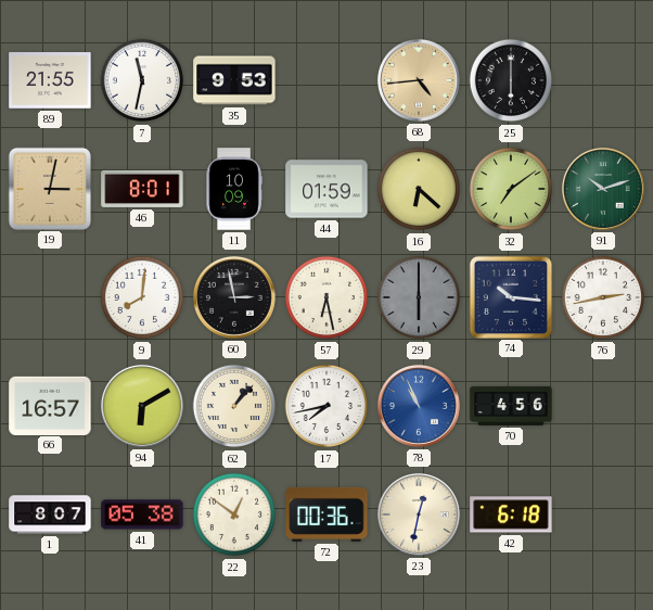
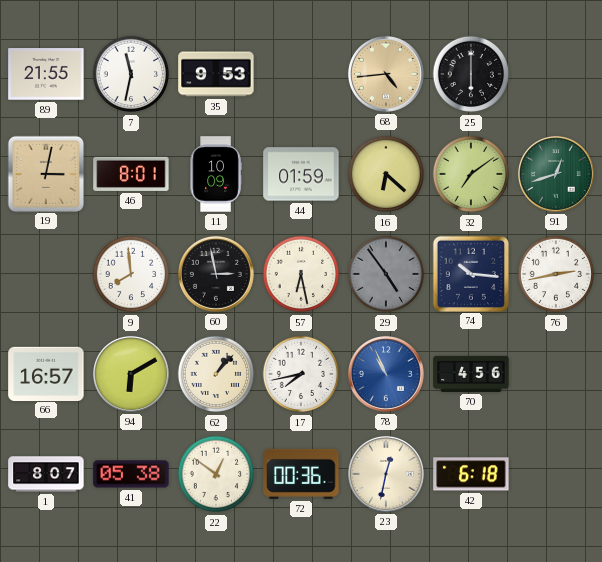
91: 10:12 -> 12:42
9: 8:01 -> 7:59
29: 6:00 -> 4:54
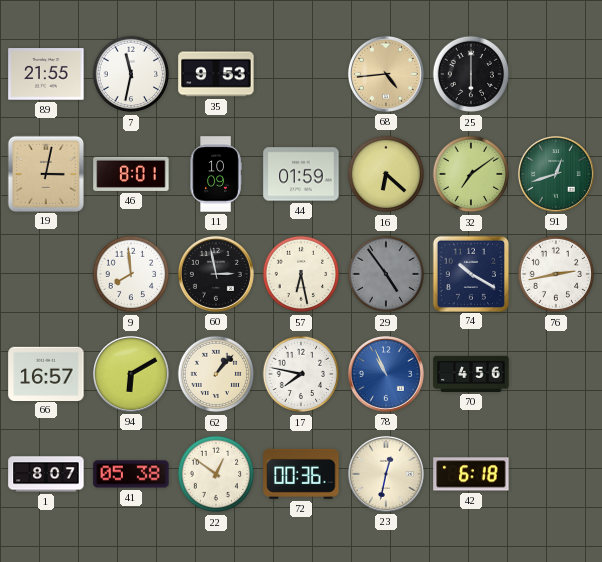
74: 10:16 -> 10:20
17: 7:43 -> 7:47
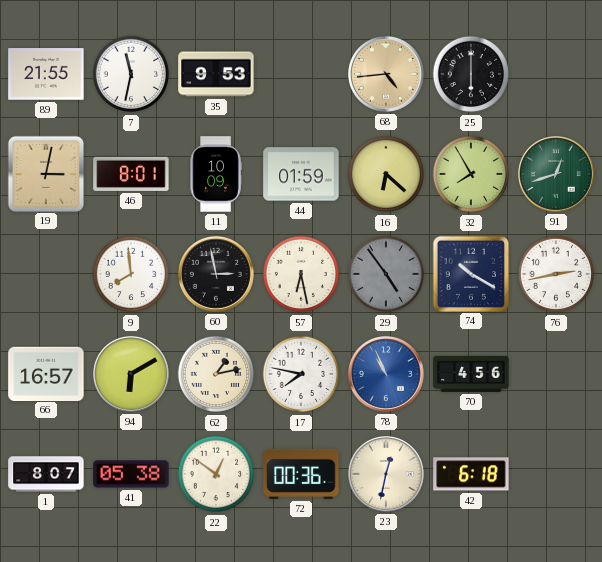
32: 7:09 -> 7:55
62: 1:07 -> 1:13
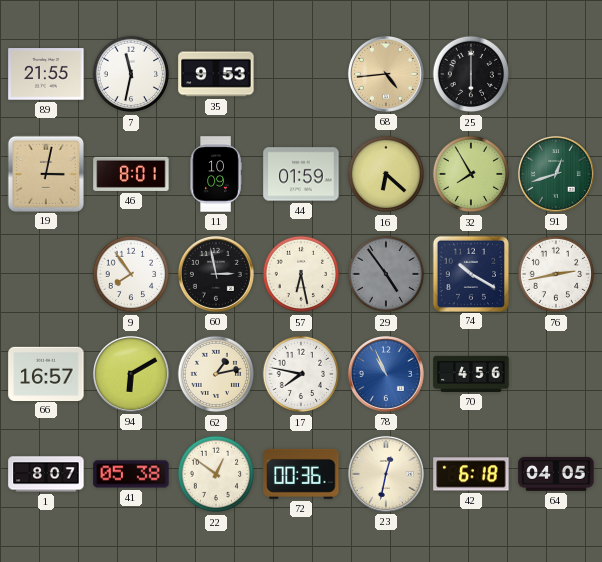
9: 7:59 -> 7:54
64: none -> 04:05
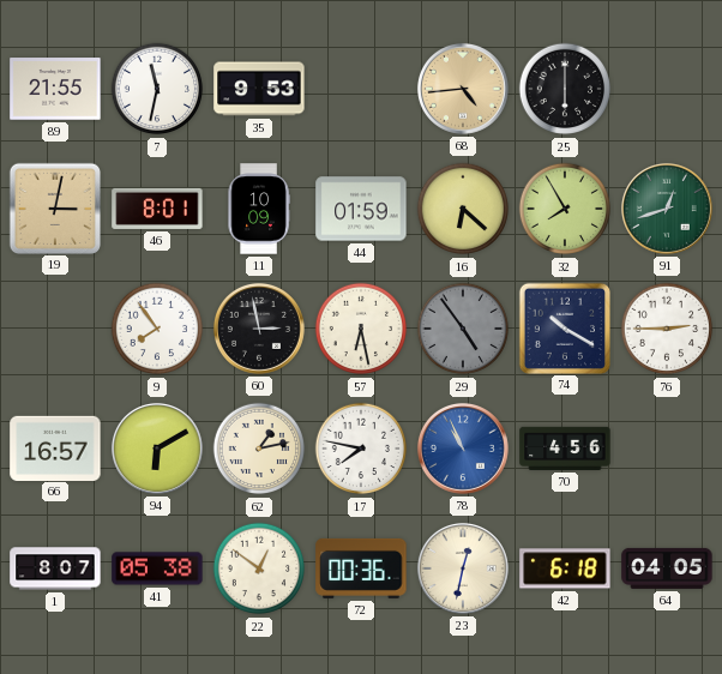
76: 2:43 -> 2:45
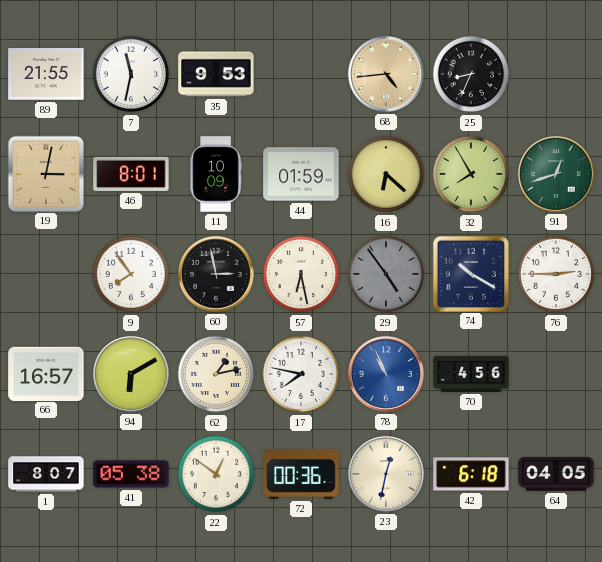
25: 6:00 -> 8:34
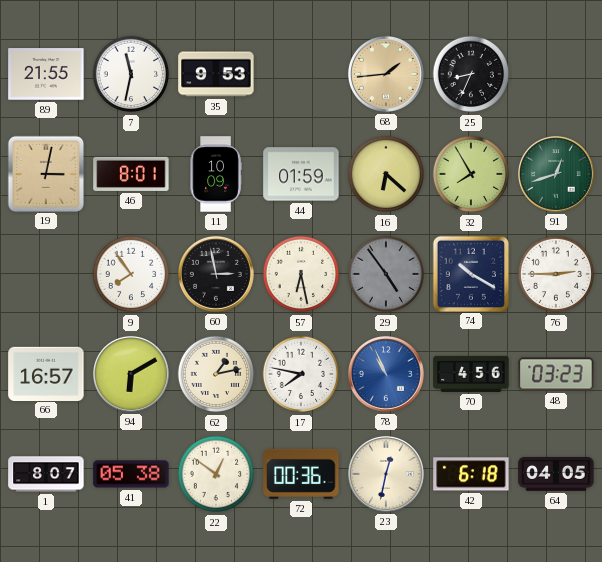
68: 4:44 -> 1:44
48: none -> 03:23
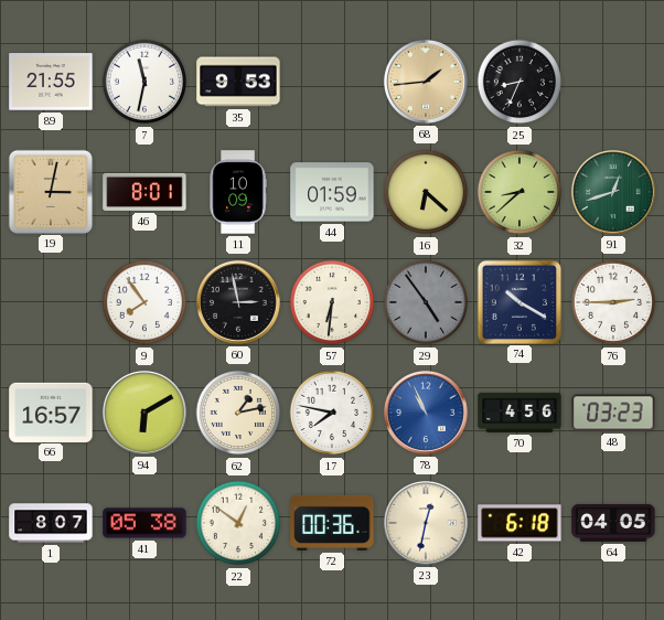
32: 7:55 -> 8:38
57: 6:28 -> 6:31
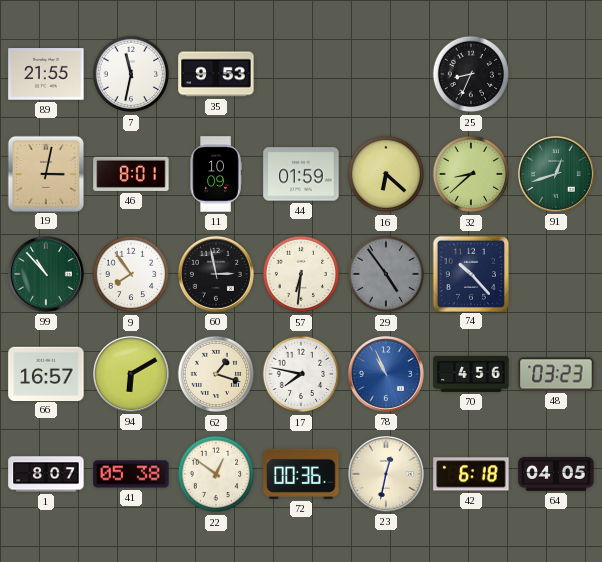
68: 1:44 -> none
99: none -> 10:53
74: 10:20 -> 10:23
76: 2:45 -> none
62: 1:13 -> 1:18
